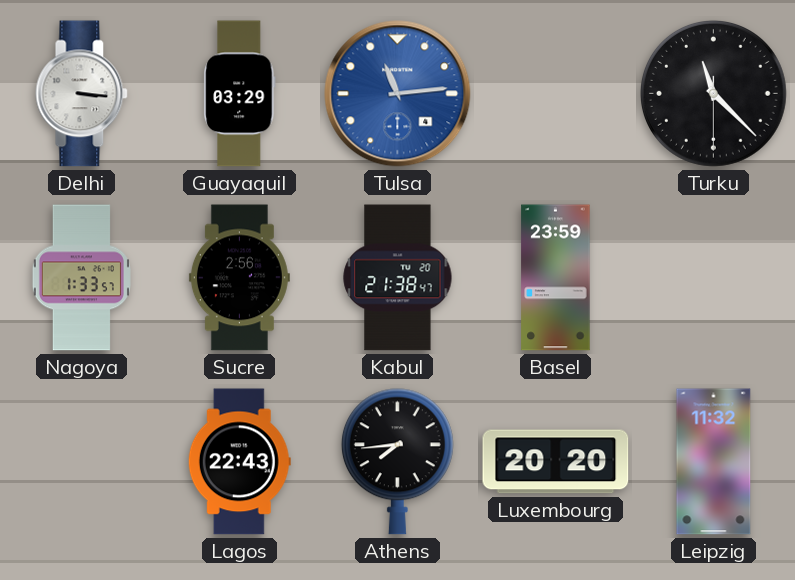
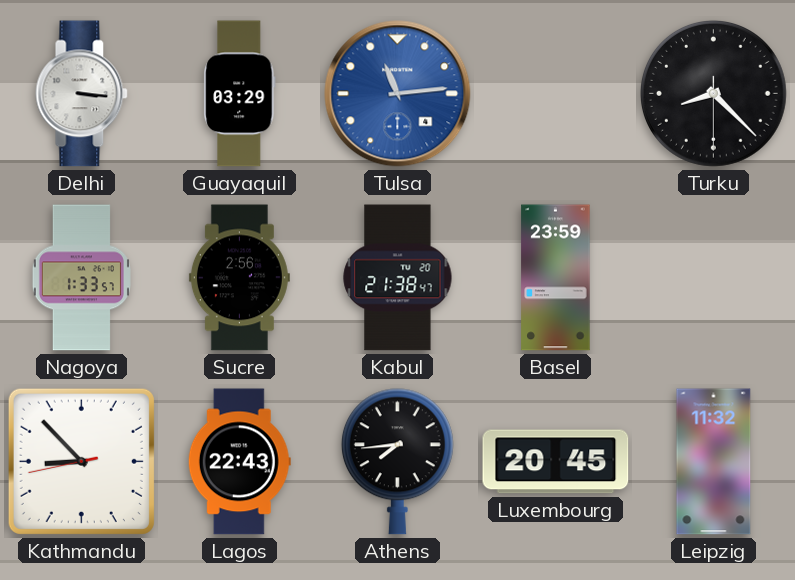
Turku: 11:22 -> 8:22
Kathmandu: none -> 8:52
Luxembourg: 20:20 -> 20:45
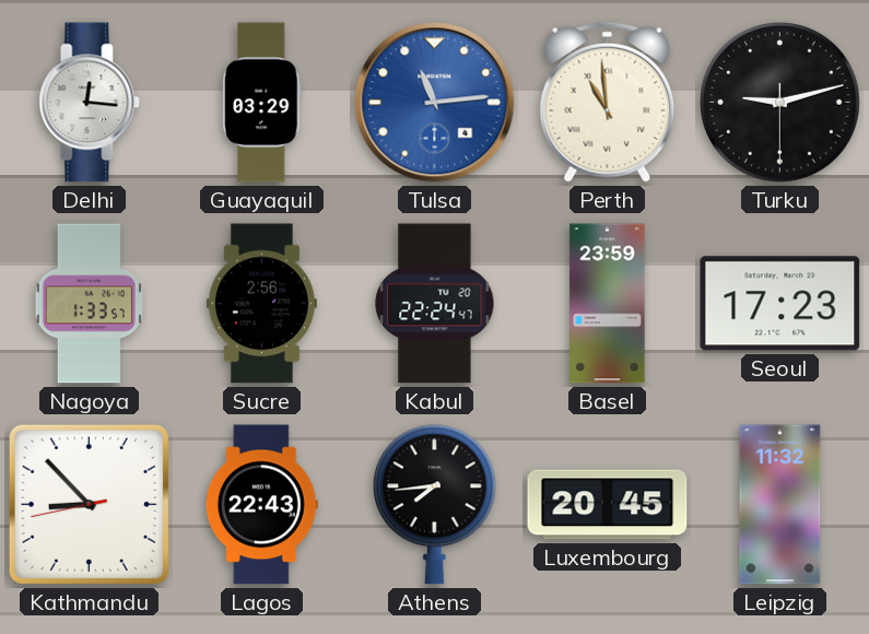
Delhi: 3:16 -> 12:16
Perth: none -> 10:59
Turku: 8:22 -> 9:12
Kabul: 21:38 -> 22:24
Seoul: none -> 17:23
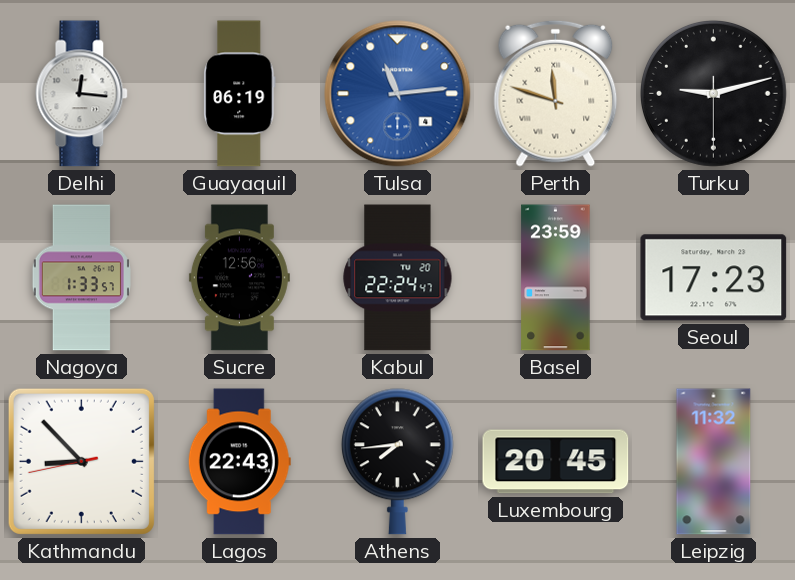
Guayaquil: 03:29 -> 06:19
Perth: 10:59 -> 11:48
Sucre: 2:56 -> 12:56
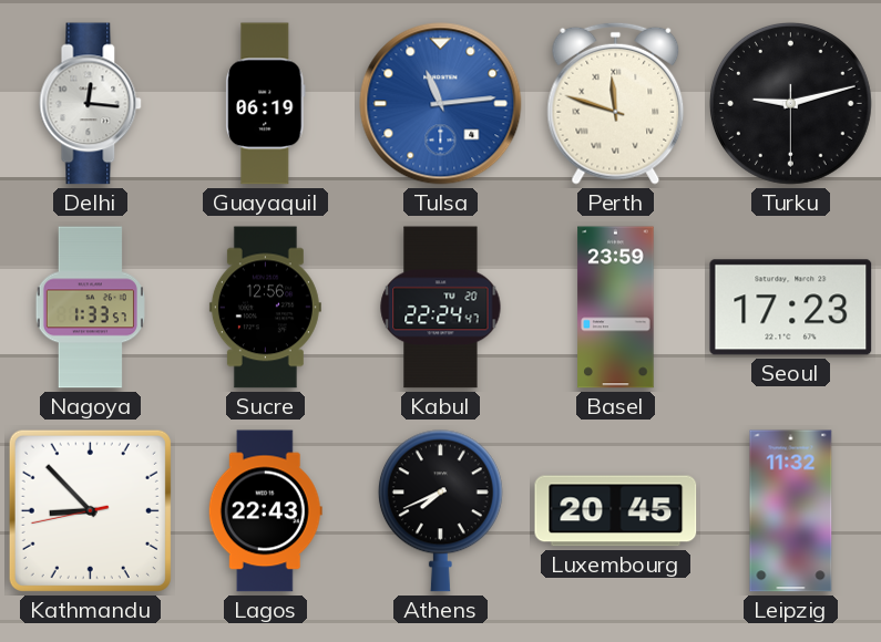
Athens: 7:44 -> 7:41
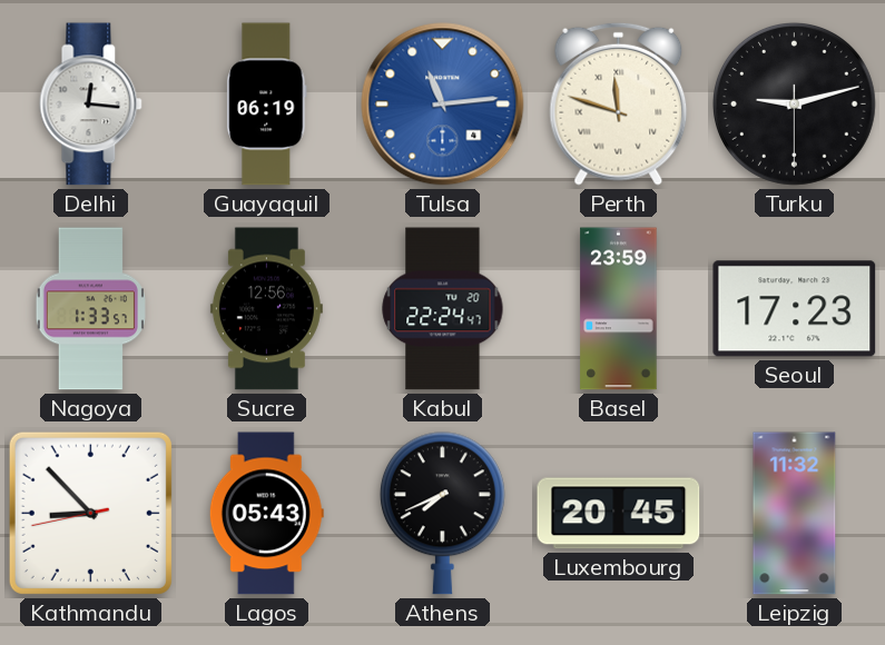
Lagos: 22:43 -> 05:43
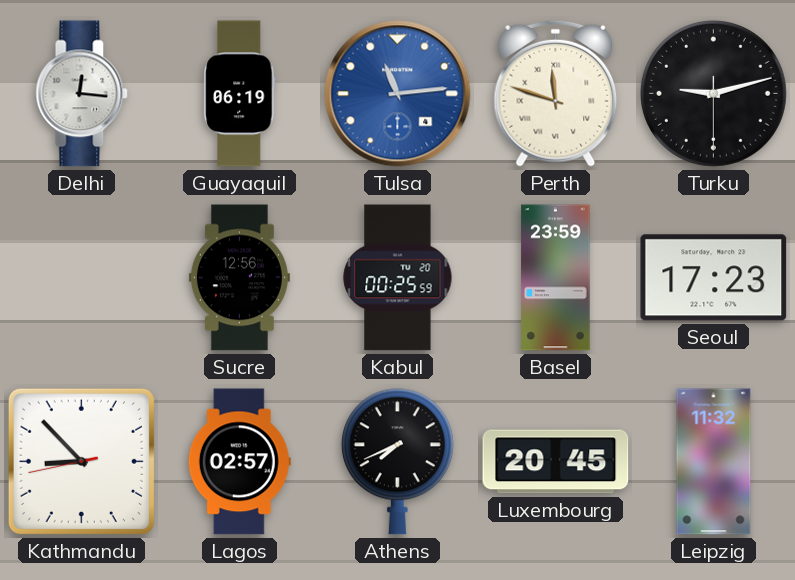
Nagoya: 1:33 -> none
Kabul: 22:24 -> 00:25
Lagos: 05:43 -> 02:57
